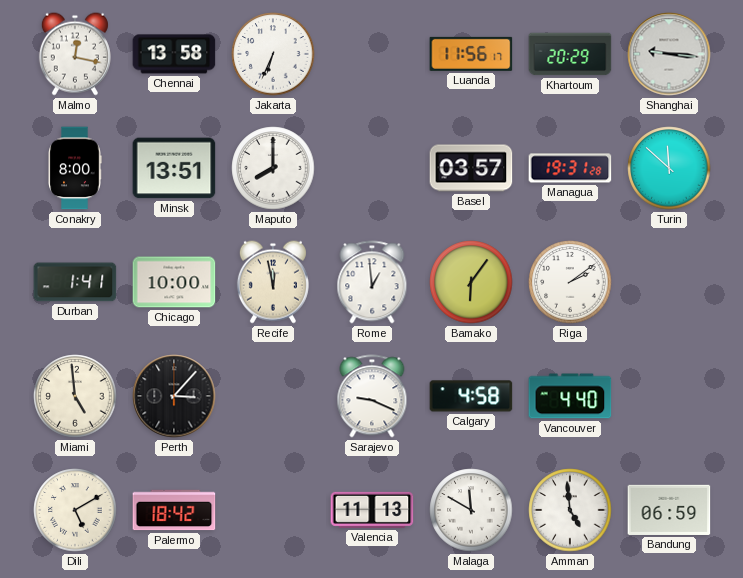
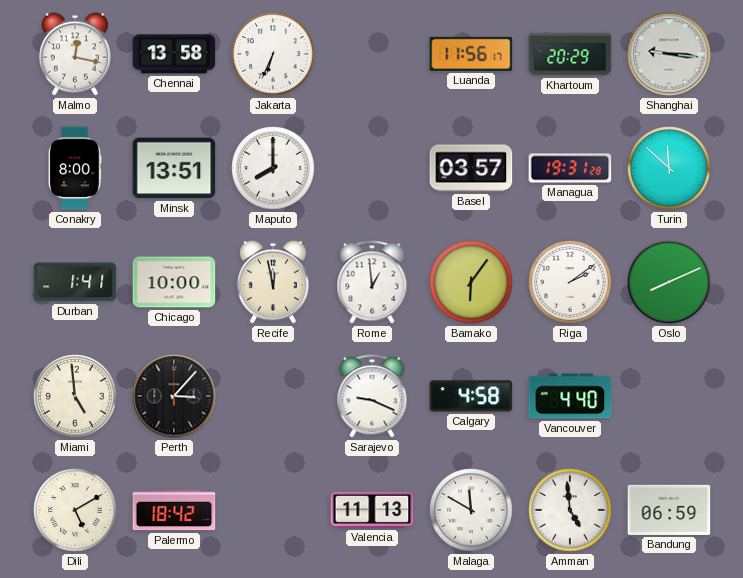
Oslo: none -> 8:11
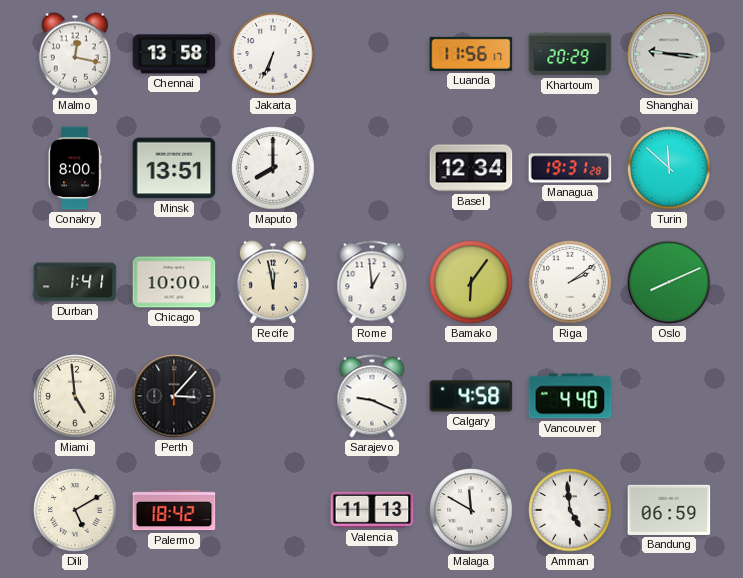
Basel: 03:57 -> 12:34
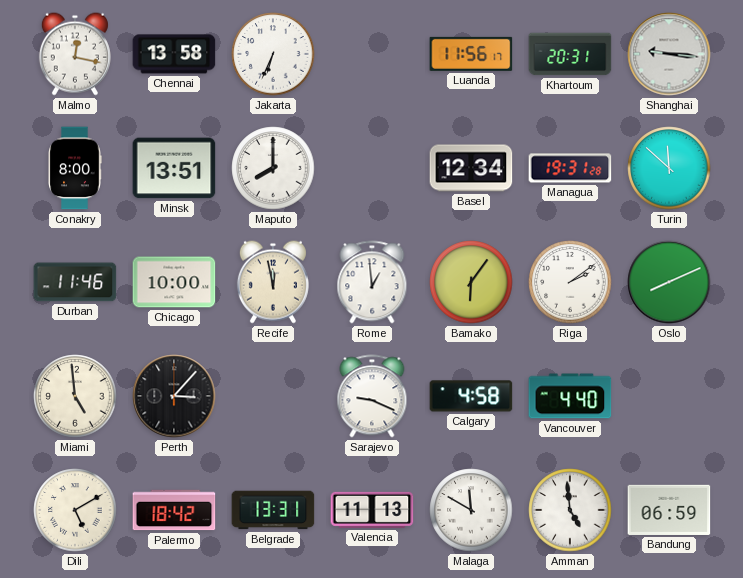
Khartoum: 20:29 -> 20:31
Durban: 1:41 -> 11:46
Belgrade: none -> 13:31
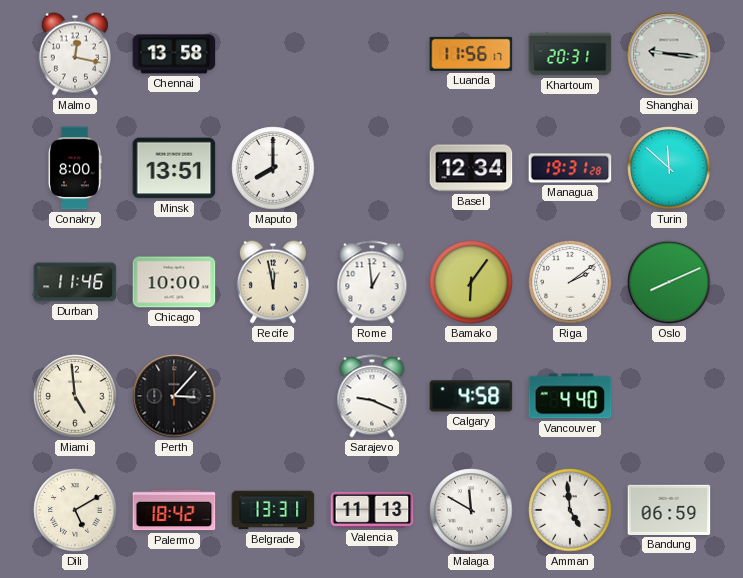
Jakarta: 6:34 -> none
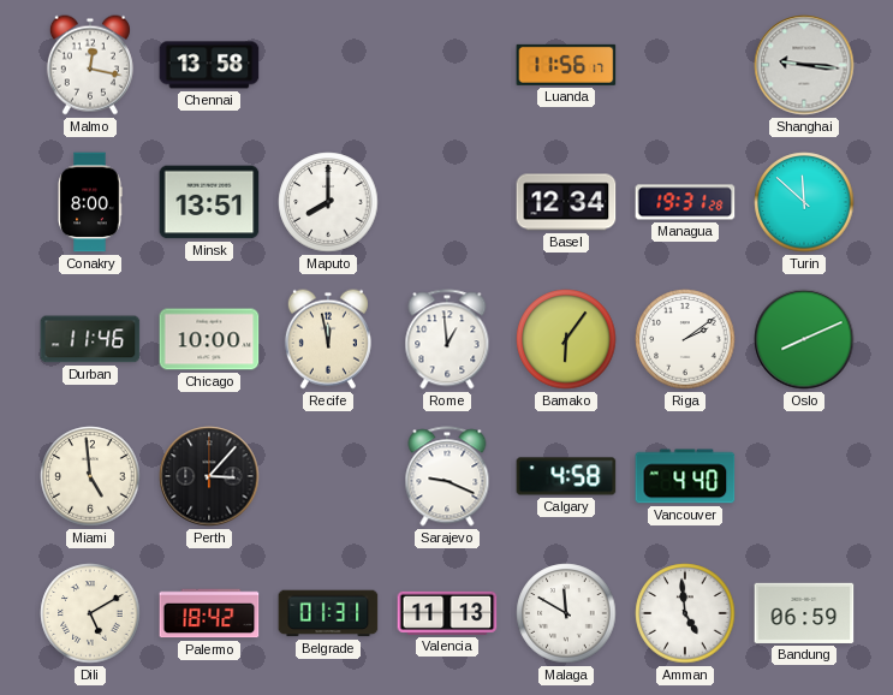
Khartoum: 20:31 -> none
Belgrade: 13:31 -> 01:31
